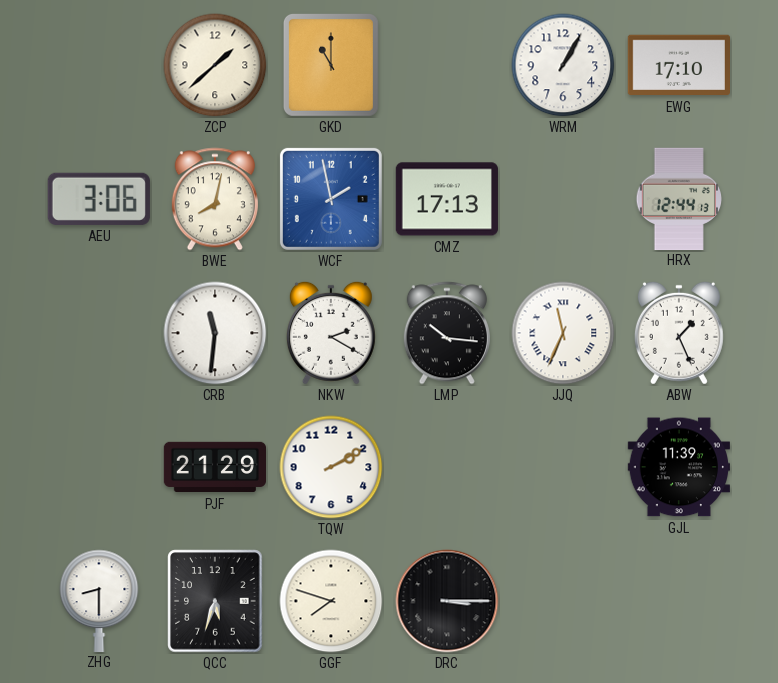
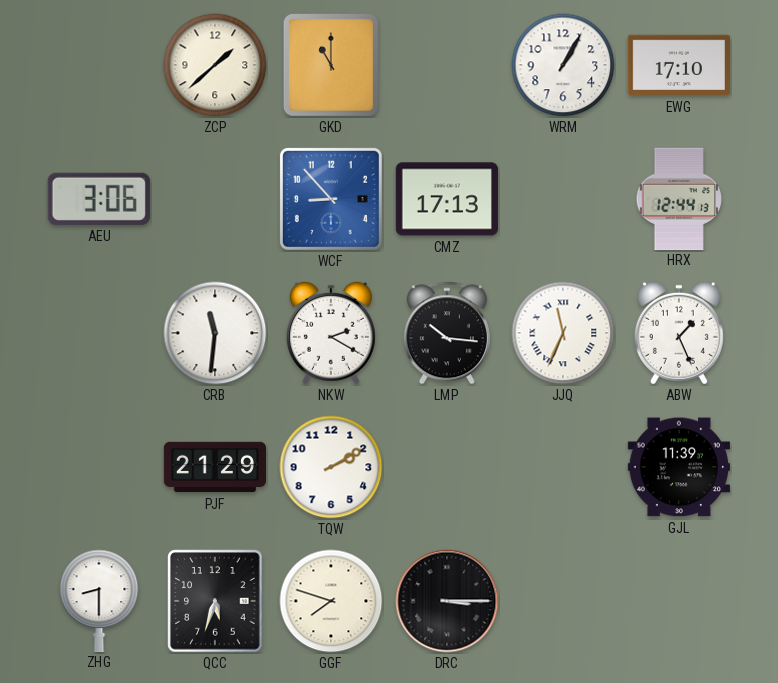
BWE: 8:02 -> none
WCF: 1:58 -> 8:53
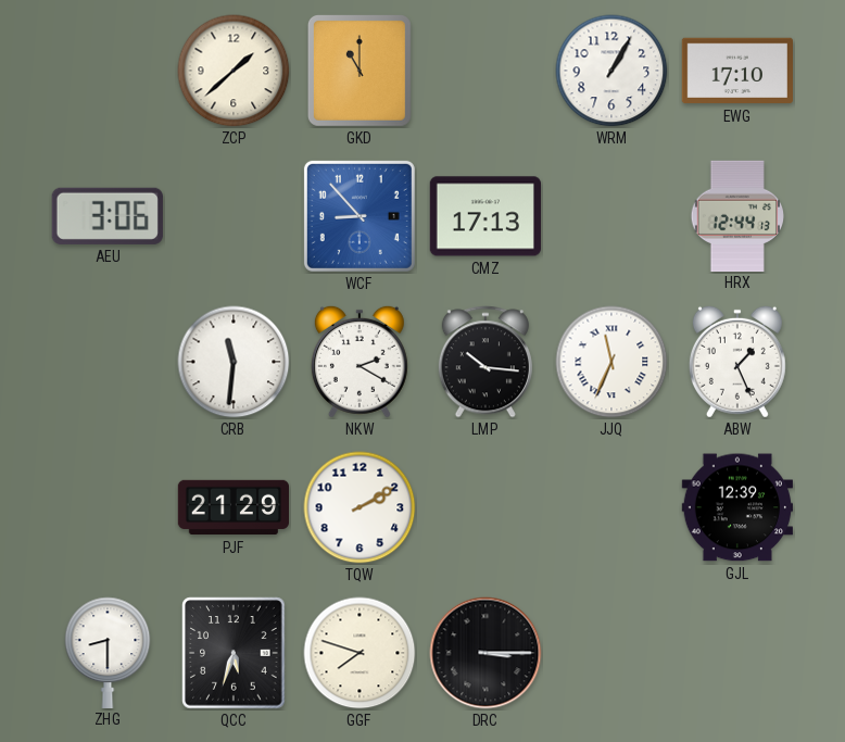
GJL: 11:39 -> 12:39
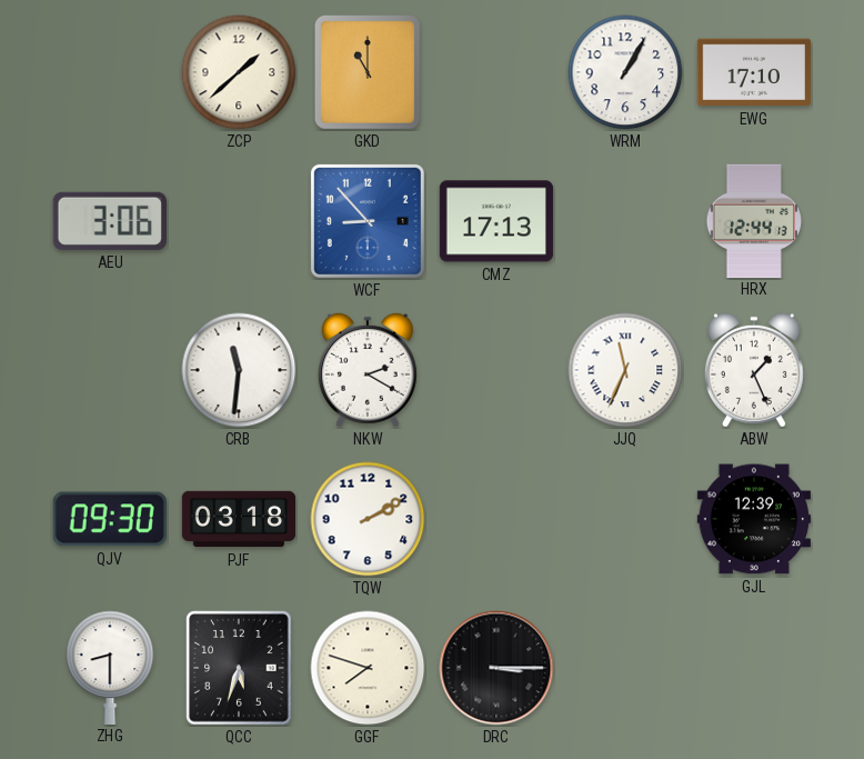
LMP: 10:16 -> none
QJV: none -> 09:30
PJF: 21:29 -> 03:18
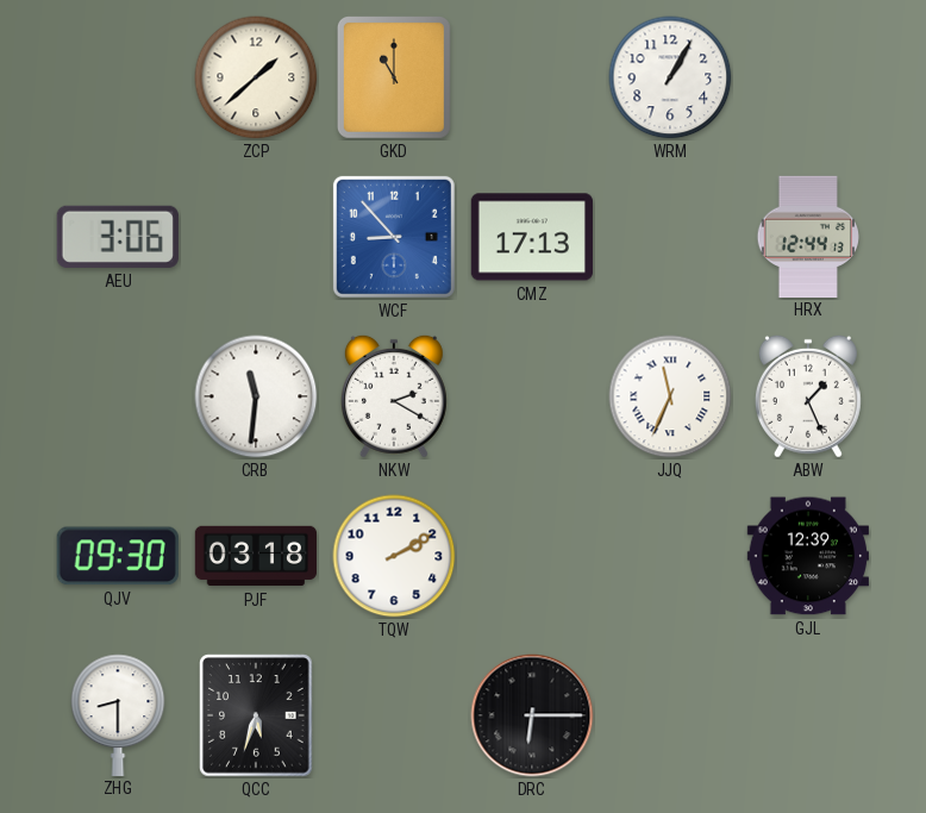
EWG: 17:10 -> none
GGF: 7:48 -> none
DRC: 3:15 -> 6:15
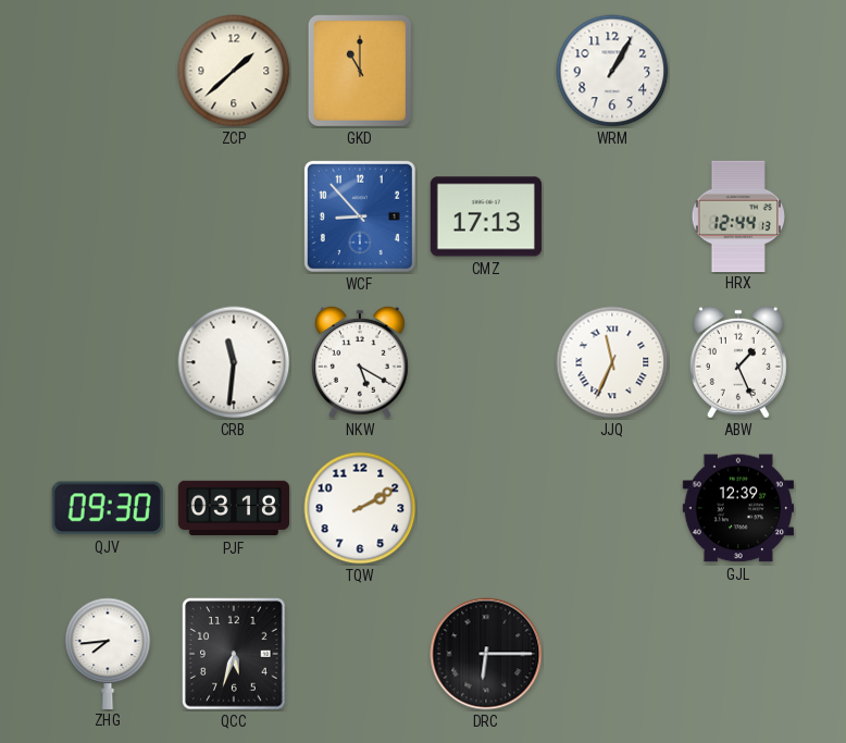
AEU: 3:06 -> none
NKW: 2:20 -> 5:20
ZHG: 8:30 -> 7:44
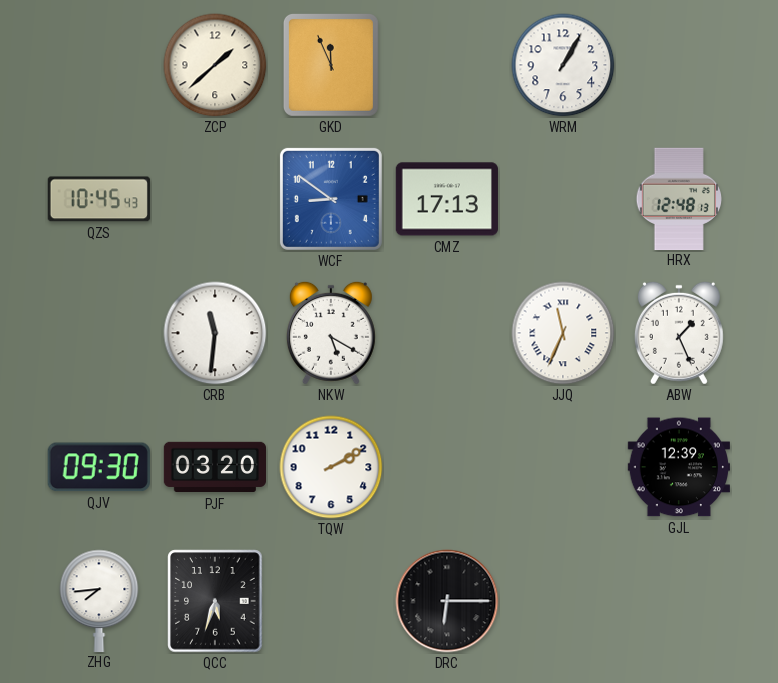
GKD: 11:00 -> 11:56
QZS: none -> 10:45
WCF: 8:53 -> 8:51
HRX: 12:44 -> 12:48
PJF: 03:18 -> 03:20
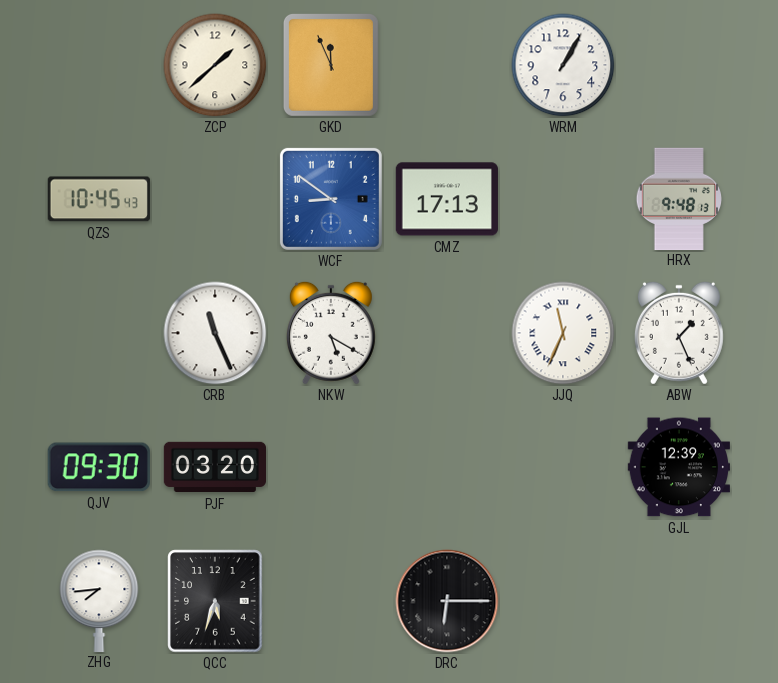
HRX: 12:48 -> 9:48
CRB: 11:31 -> 11:26
TQW: 2:10 -> none
